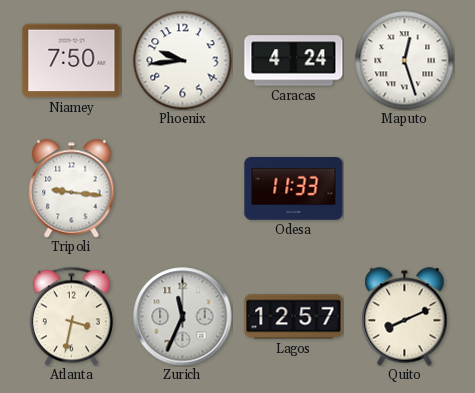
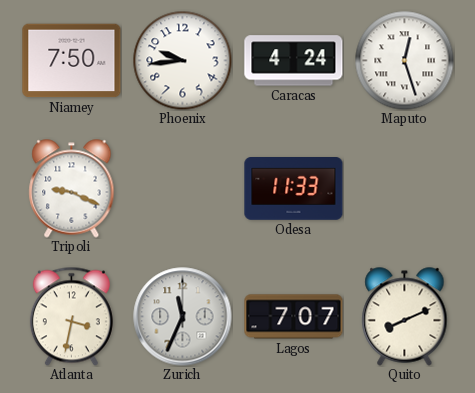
Tripoli: 9:16 -> 9:19
Lagos: 12:57 -> 7:07
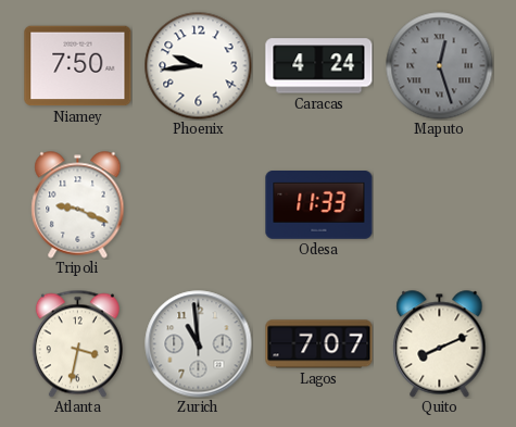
Maputo dial: white -> grey
Zurich: 11:34 -> 10:59
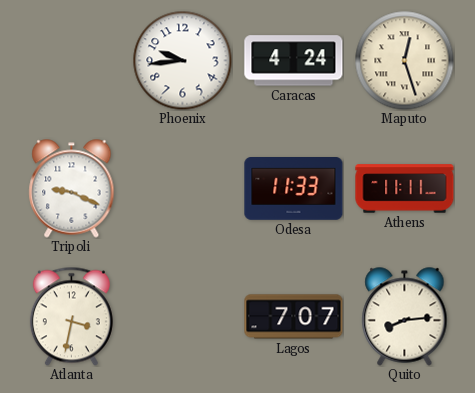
Niamey: 7:50 -> none
Maputo dial: grey -> cream
Athens: none -> 11:11
Zurich: 10:59 -> none
Quito: 8:11 -> 8:14
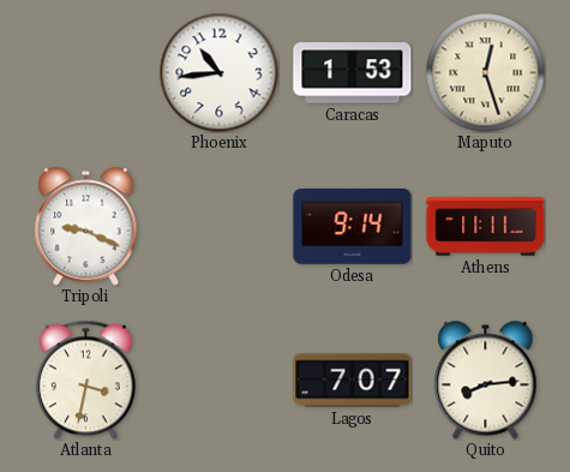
Phoenix: 9:44 -> 10:44
Caracas: 4:24 -> 1:53
Odesa: 11:33 -> 9:14
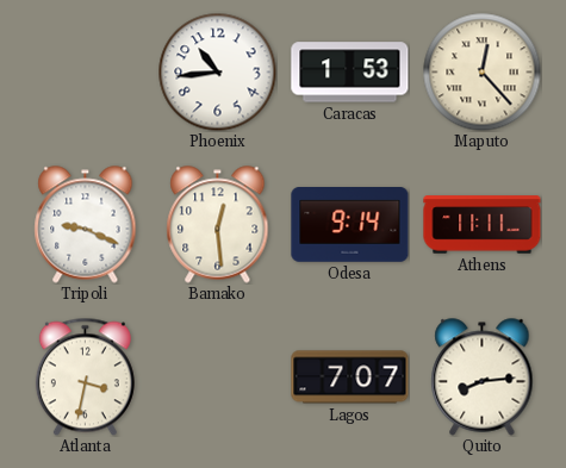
Maputo: 12:27 -> 12:23
Bamako: none -> 12:29
